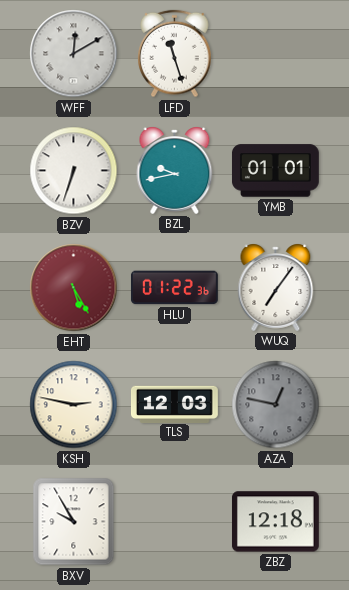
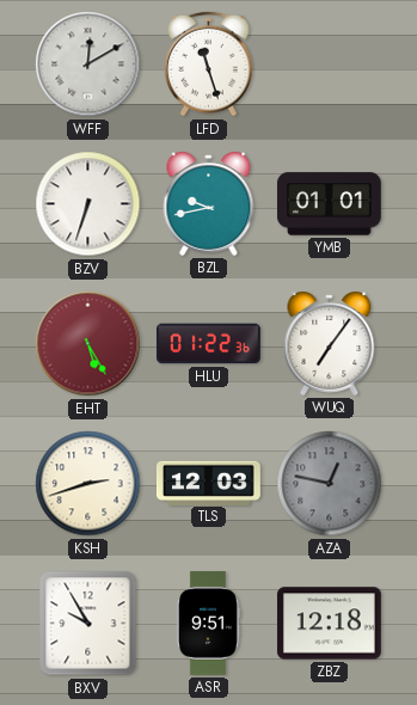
KSH: 2:47 -> 2:42
ASR: none -> 9:51
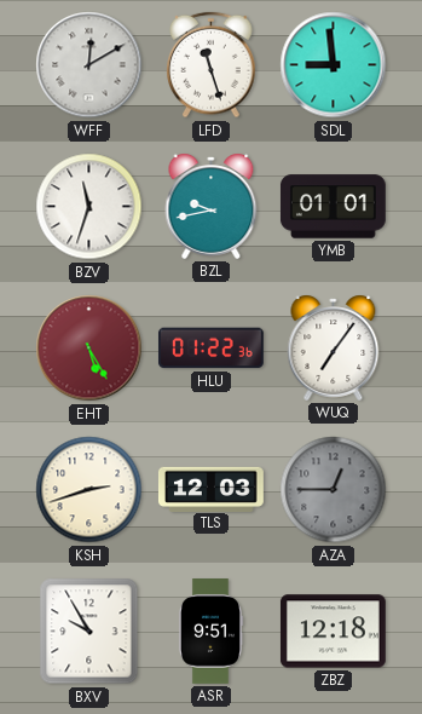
SDL: none -> 8:59
BZV: 6:33 -> 11:33
AZA: 12:47 -> 12:45
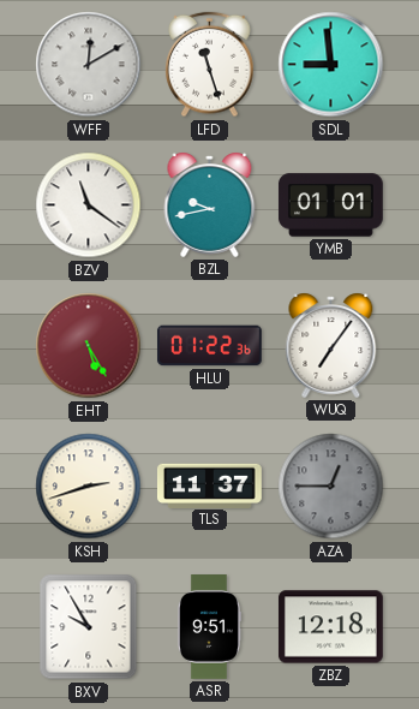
BZV: 11:33 -> 11:21
TLS: 12:03 -> 11:37
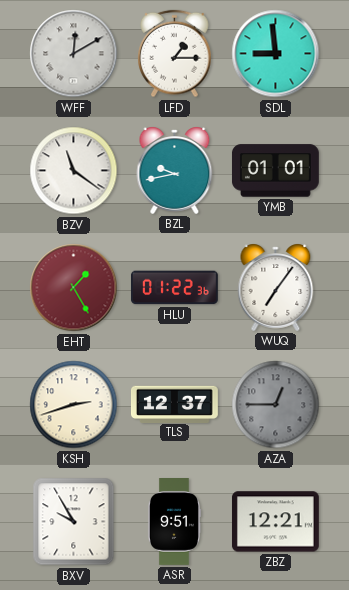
LFD: 11:27 -> 1:15
EHT: 5:25 -> 1:25
TLS: 11:37 -> 12:37
ZBZ: 12:18 -> 12:21
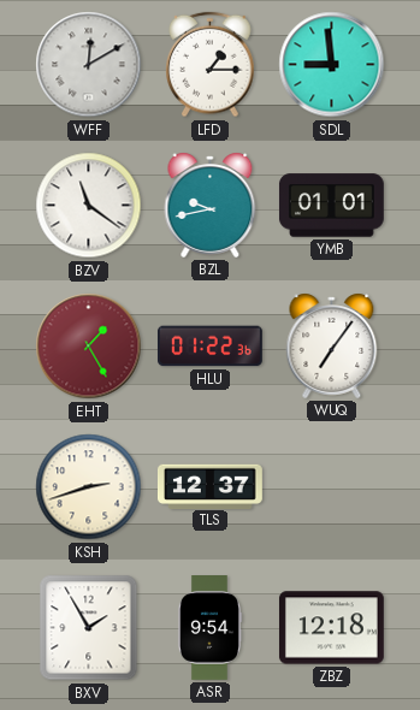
AZA: 12:45 -> none
BXV: 9:55 -> 1:55
ASR: 9:51 -> 9:54
ZBZ: 12:21 -> 12:18
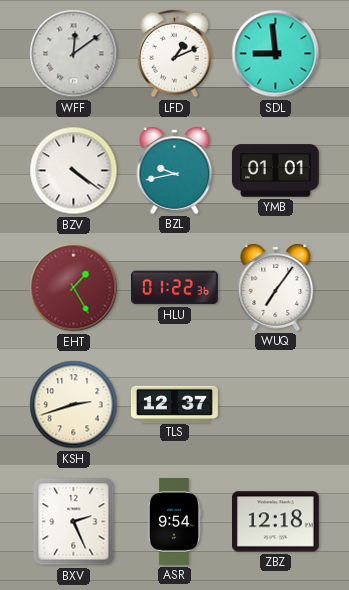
WFF: 12:10 -> 12:09
LFD: 1:15 -> 1:11
BZV: 11:21 -> 4:21
BXV: 1:55 -> 2:26
